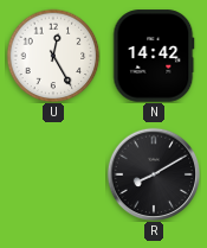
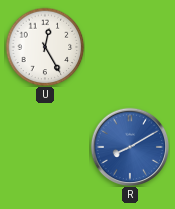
N: 14:42 -> none
R dial: black -> blue
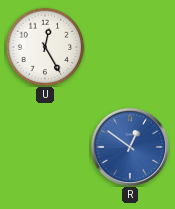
R: 8:10 -> 12:51
